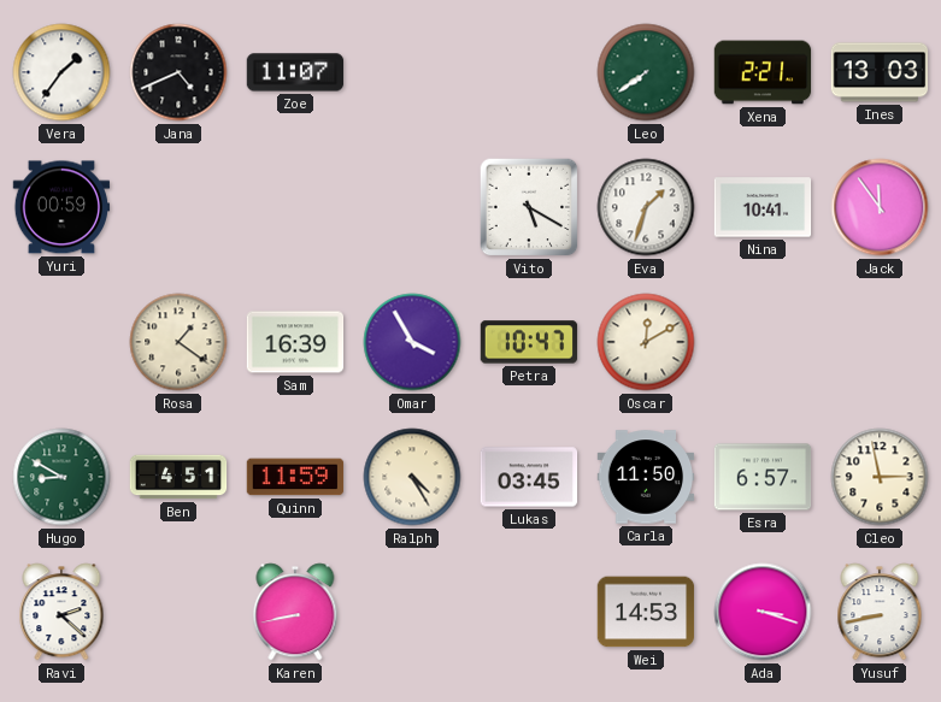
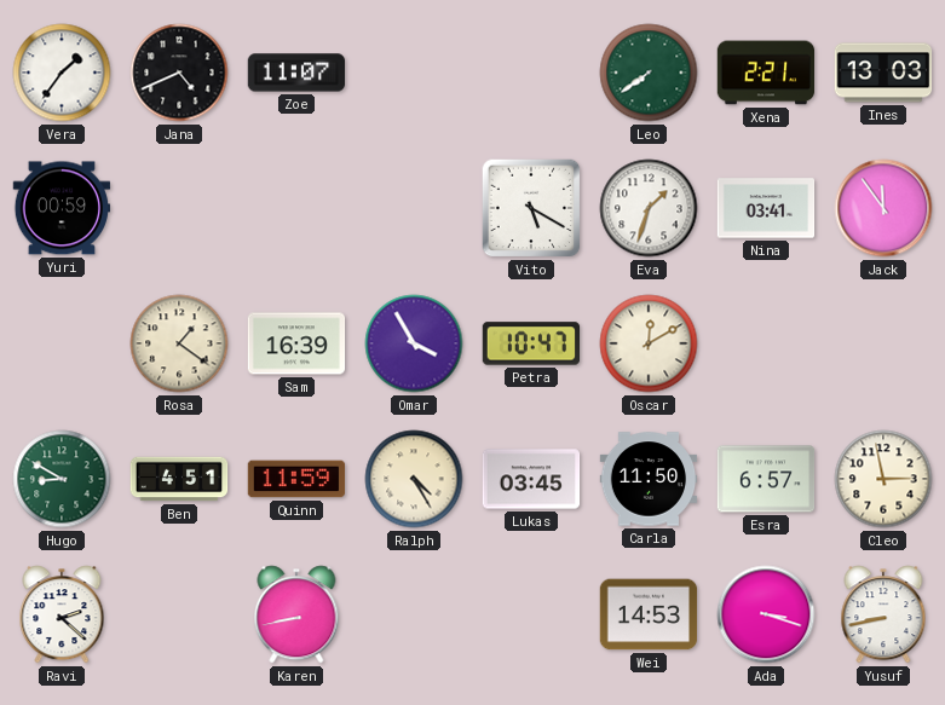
Nina: 10:41 -> 03:41
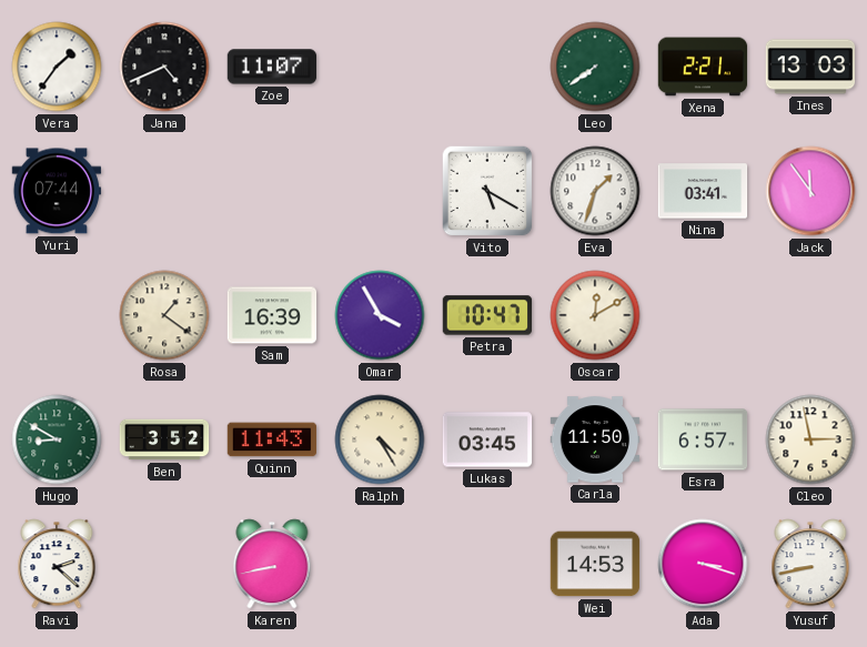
Yuri: 00:59 -> 07:44
Ben: 4:51 -> 3:52
Quinn: 11:59 -> 11:43
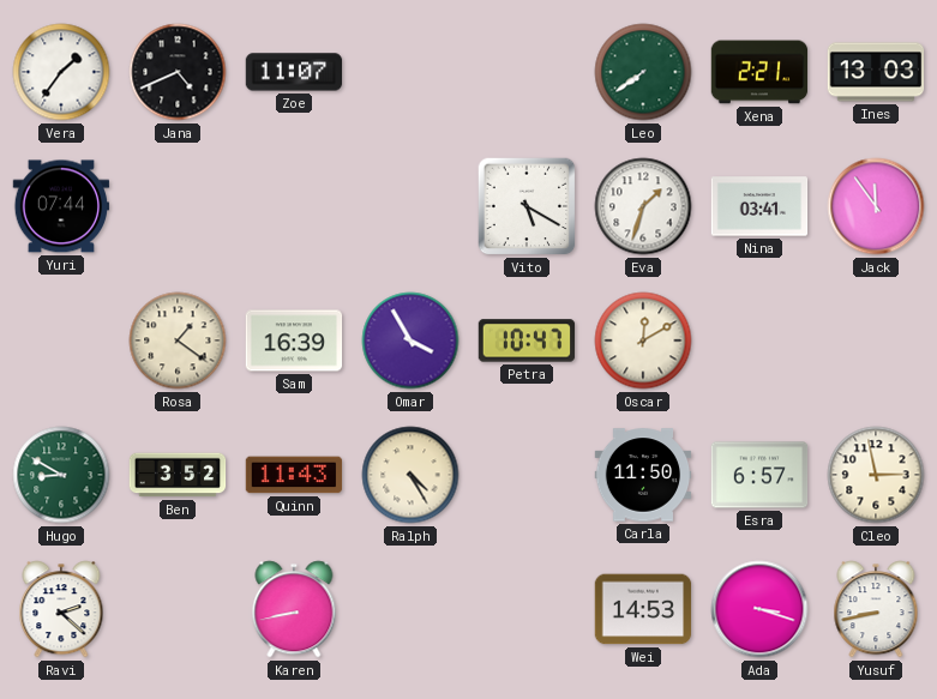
Lukas: 03:45 -> none
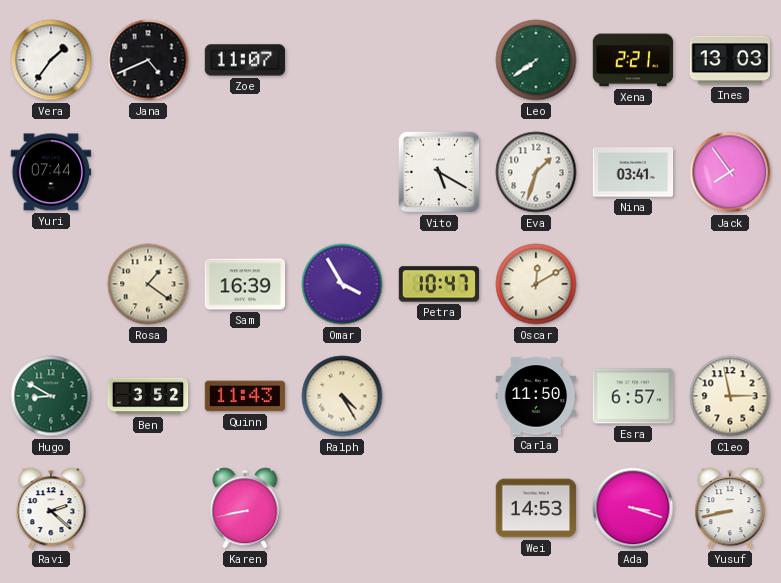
Jack: 11:54 -> 7:54
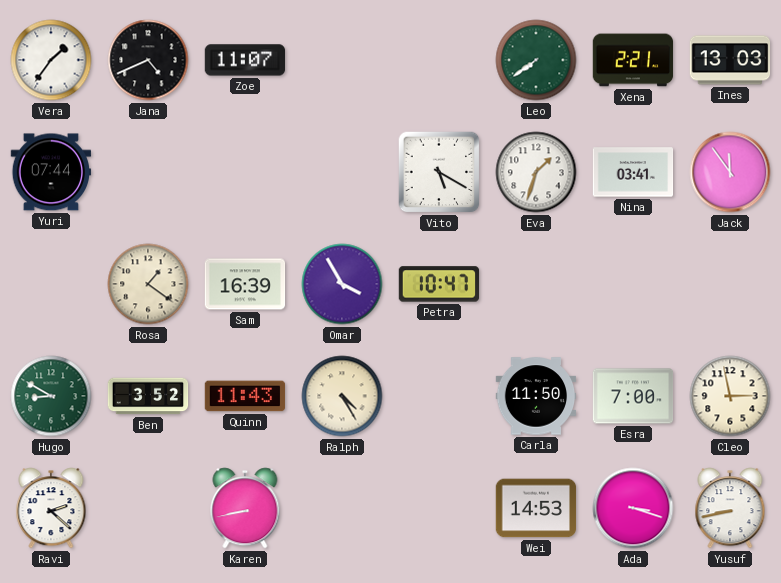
Jack: 7:54 -> 11:54
Oscar: 12:10 -> none
Esra: 6:57 -> 7:00
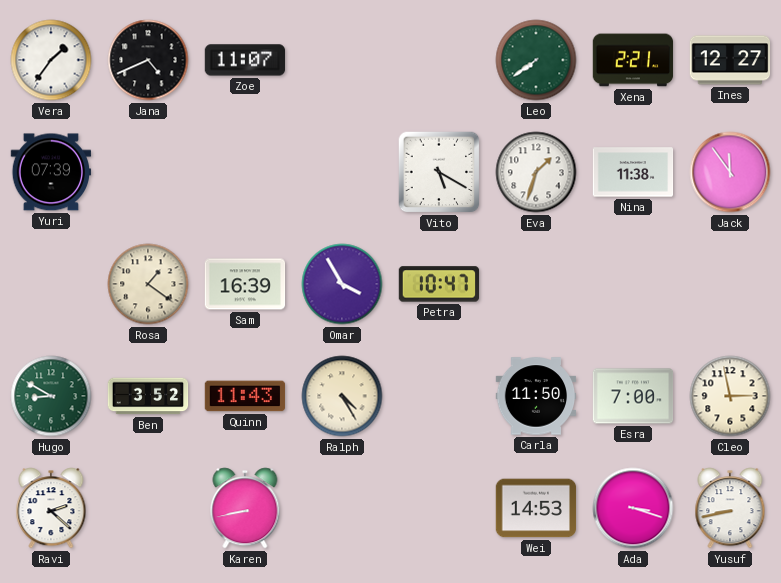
Ines: 13:03 -> 12:27
Yuri: 07:44 -> 07:39
Nina: 03:41 -> 11:38
